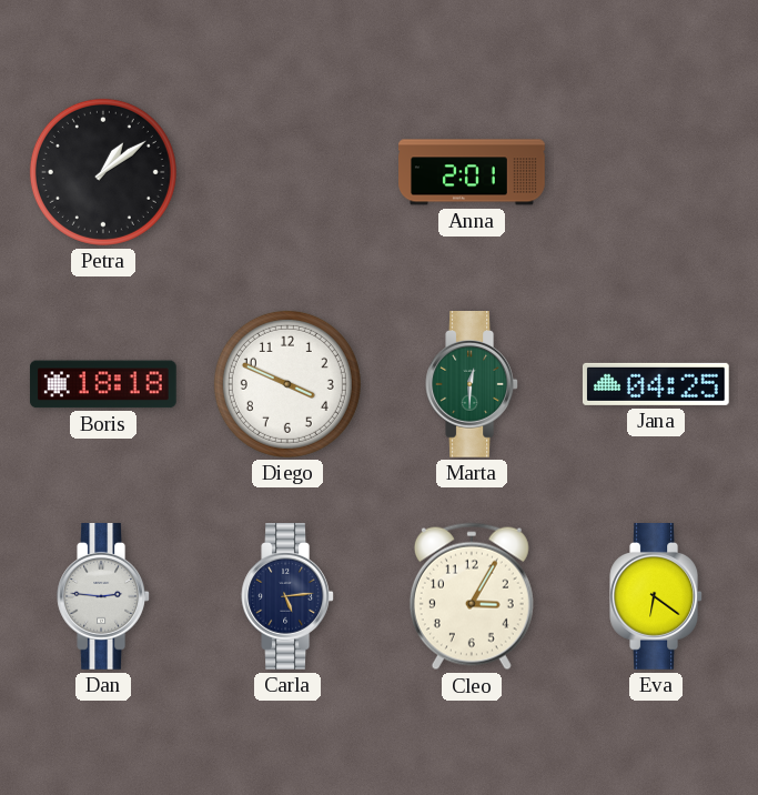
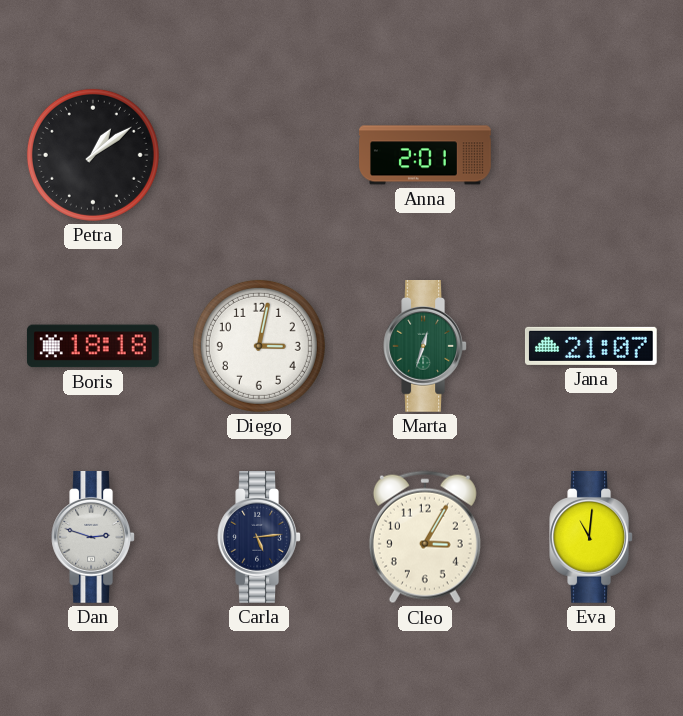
Diego: 3:49 -> 3:02
Marta: 12:30 -> 12:33
Jana: 04:25 -> 21:07
Dan: 2:46 -> 2:48
Eva: 6:21 -> 11:01
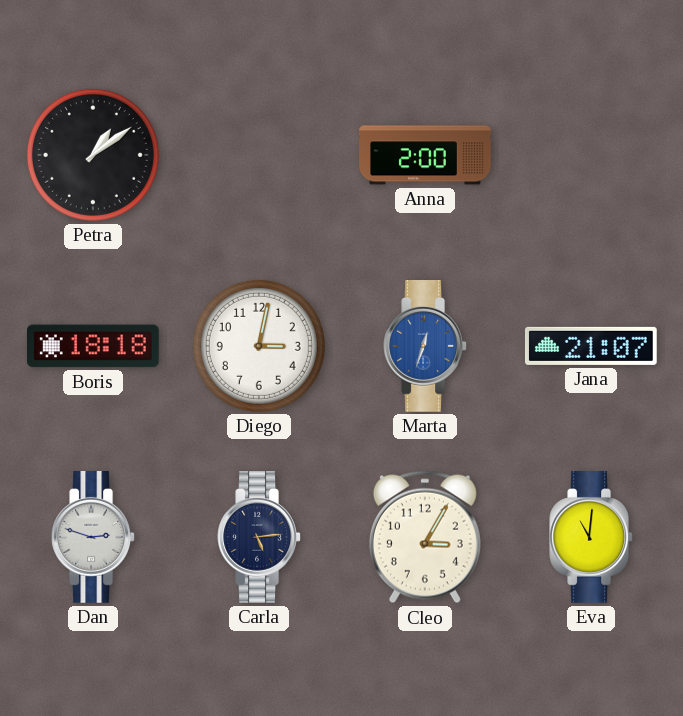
Anna: 2:01 -> 2:00
Marta dial: green -> blue
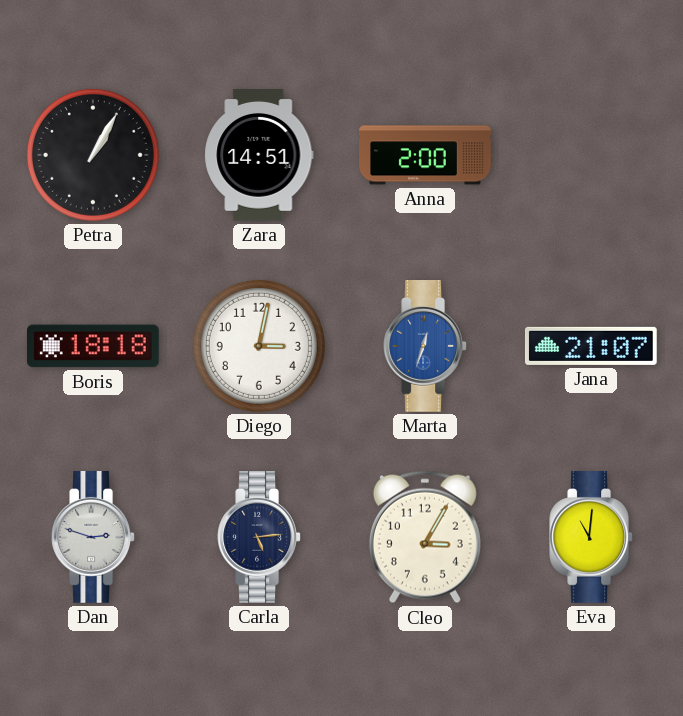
Petra: 1:09 -> 1:05
Zara: none -> 14:51
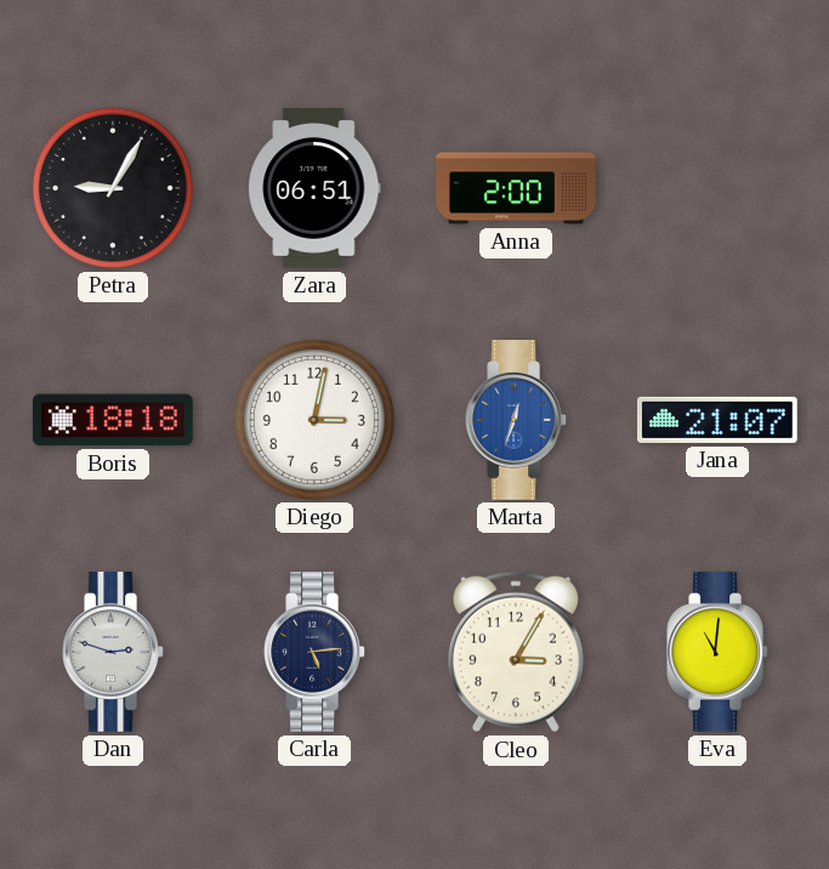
Petra: 1:05 -> 9:05
Zara: 14:51 -> 06:51
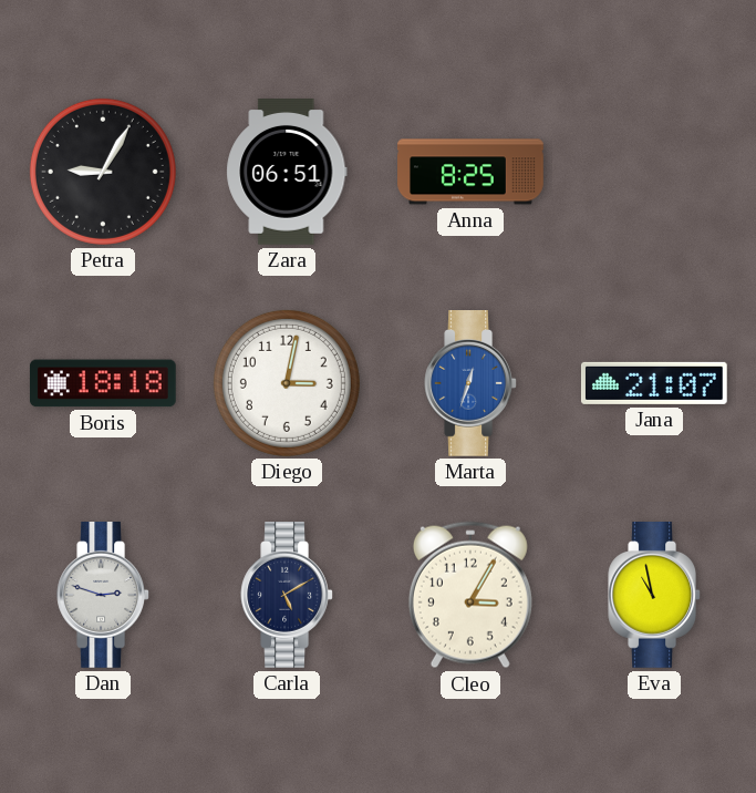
Anna: 2:00 -> 8:25
Carla: 5:14 -> 5:10
Eva: 11:01 -> 10:58
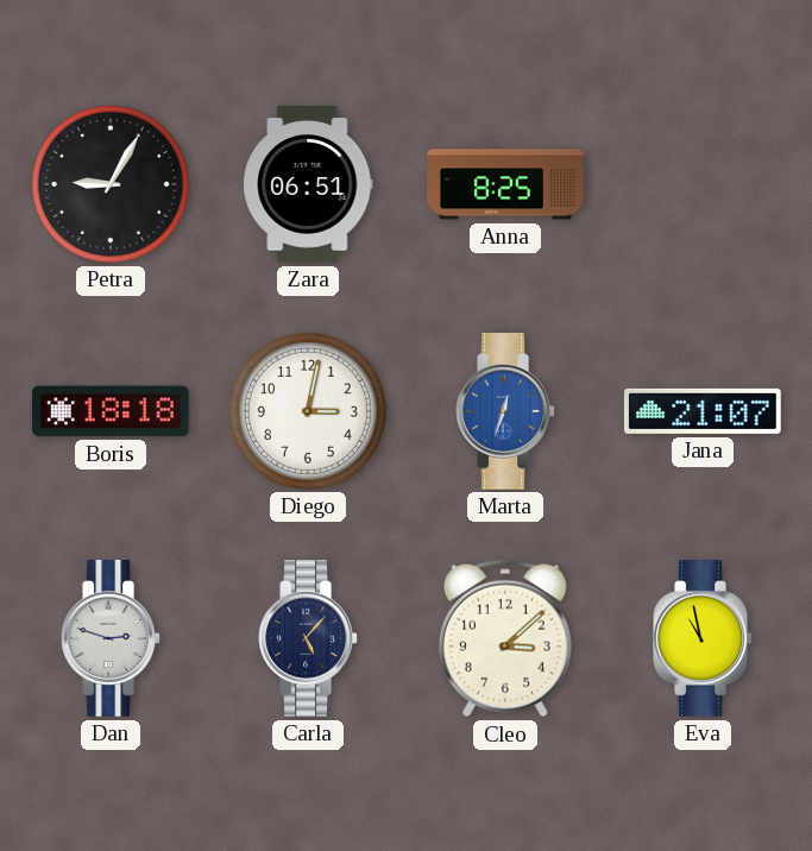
Carla: 5:10 -> 5:07
Cleo: 3:05 -> 3:08
